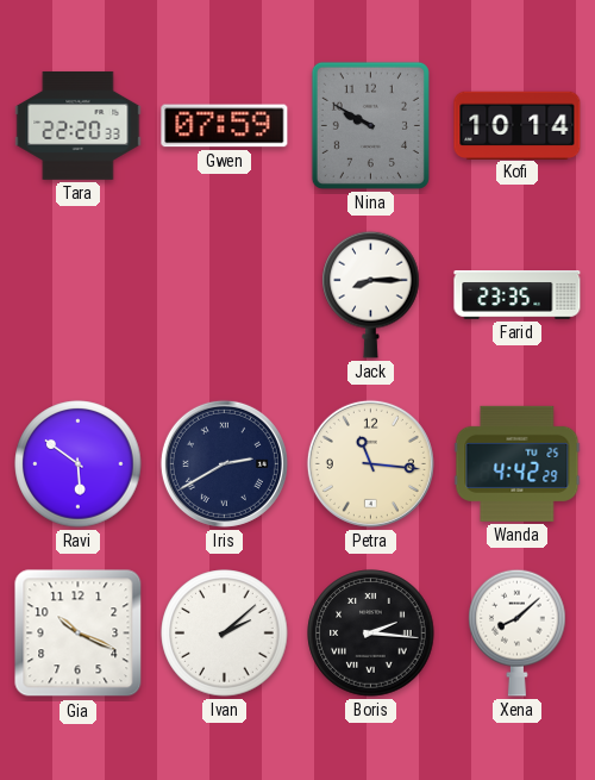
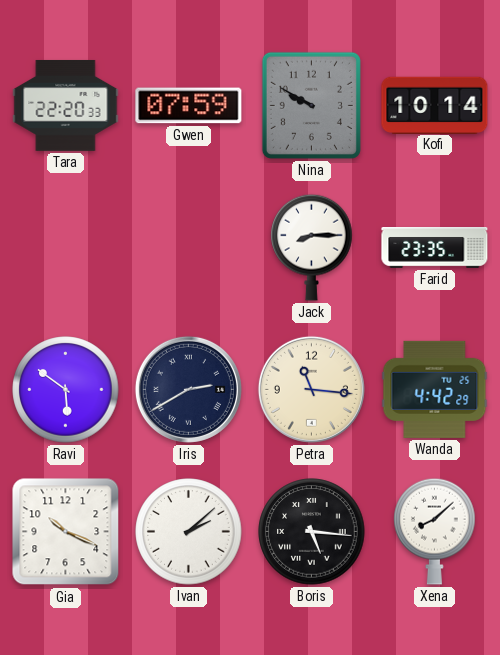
Boris: 2:16 -> 5:16
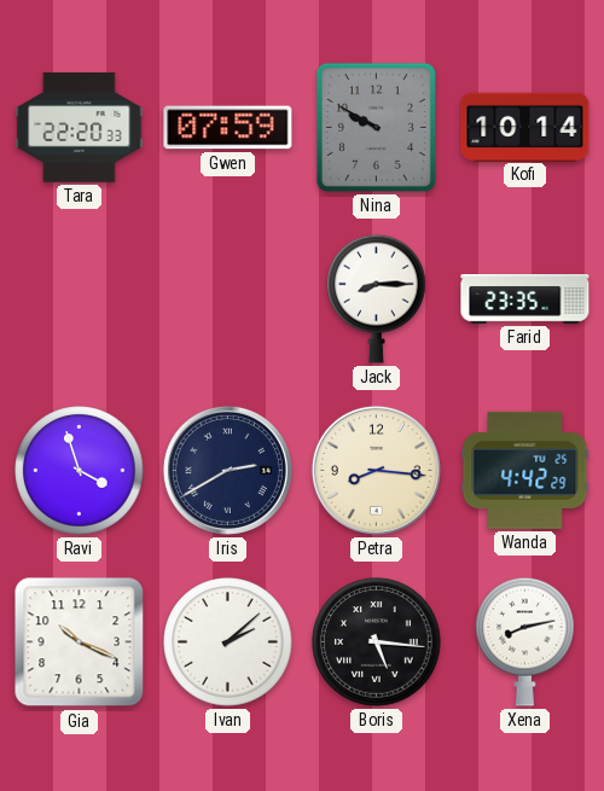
Ravi: 5:51 -> 3:57
Petra: 11:16 -> 8:16
Xena: 8:08 -> 8:13
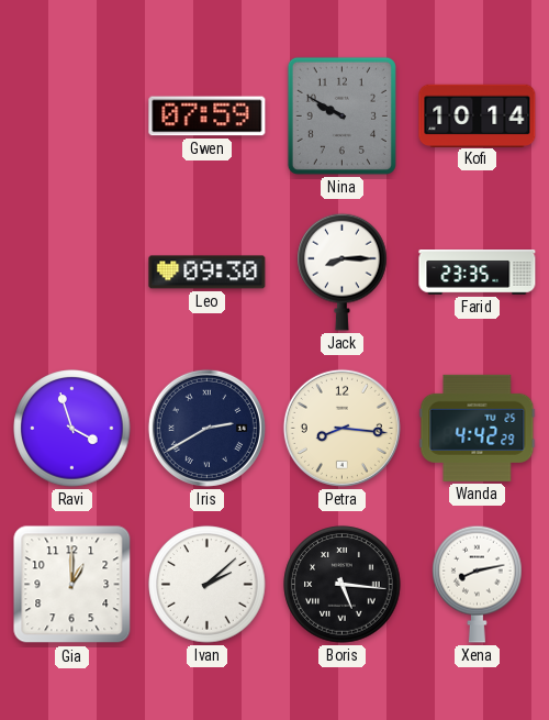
Tara: 22:20 -> none
Leo: none -> 09:30
Gia: 10:19 -> 1:00
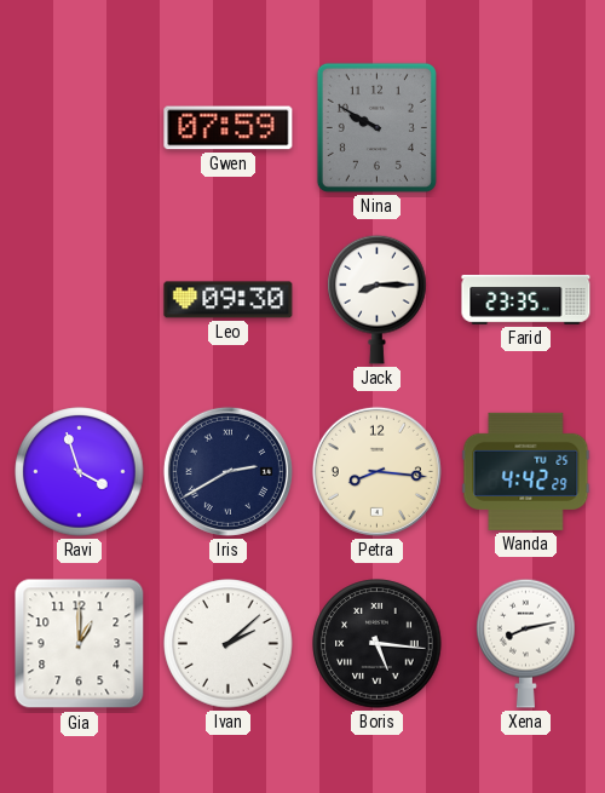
Kofi: 10:14 -> none
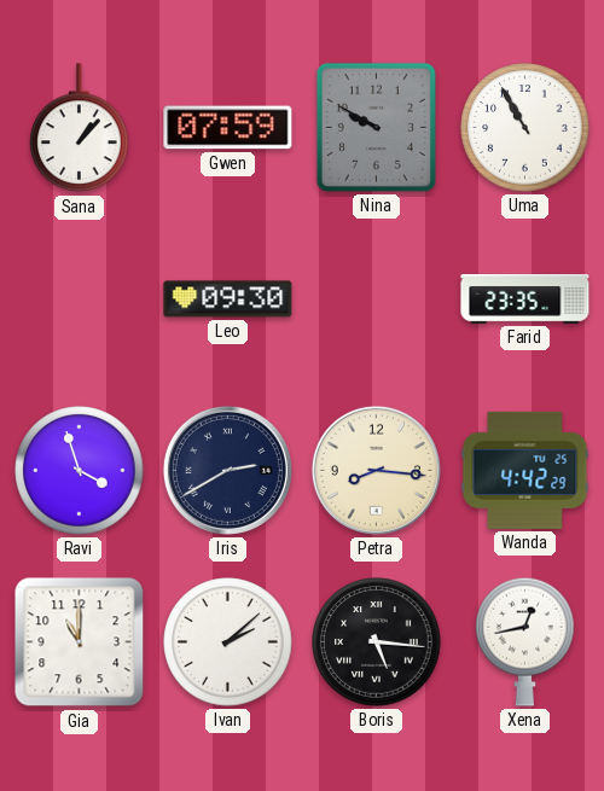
Sana: none -> 1:07
Uma: none -> 10:55
Jack: 8:15 -> none
Gia: 1:00 -> 11:00
Xena: 8:13 -> 12:43
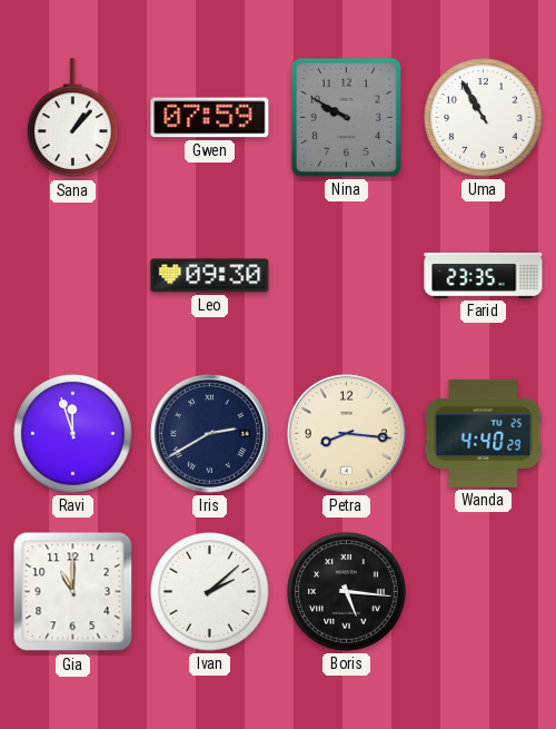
Ravi: 3:57 -> 11:57
Wanda: 4:42 -> 4:40
Xena: 12:43 -> none
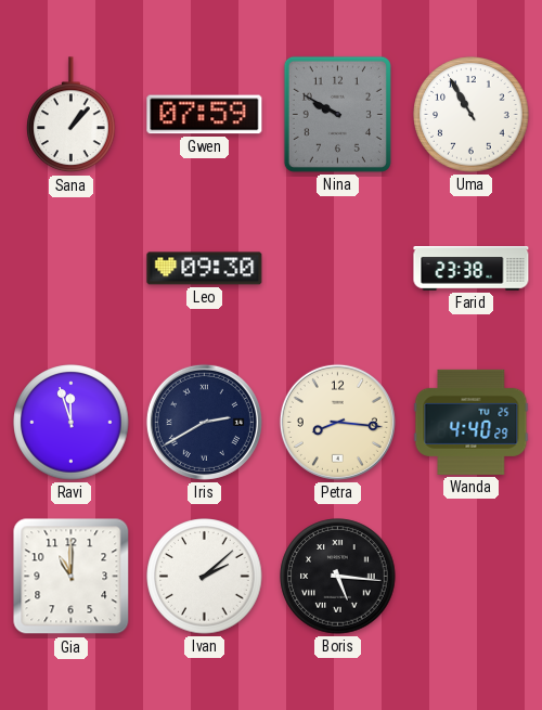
Farid: 23:35 -> 23:38
